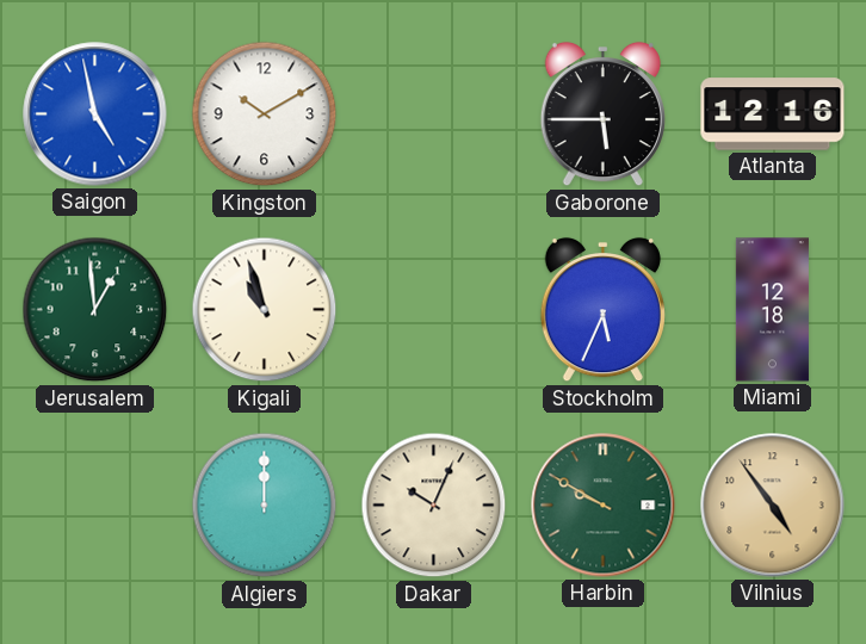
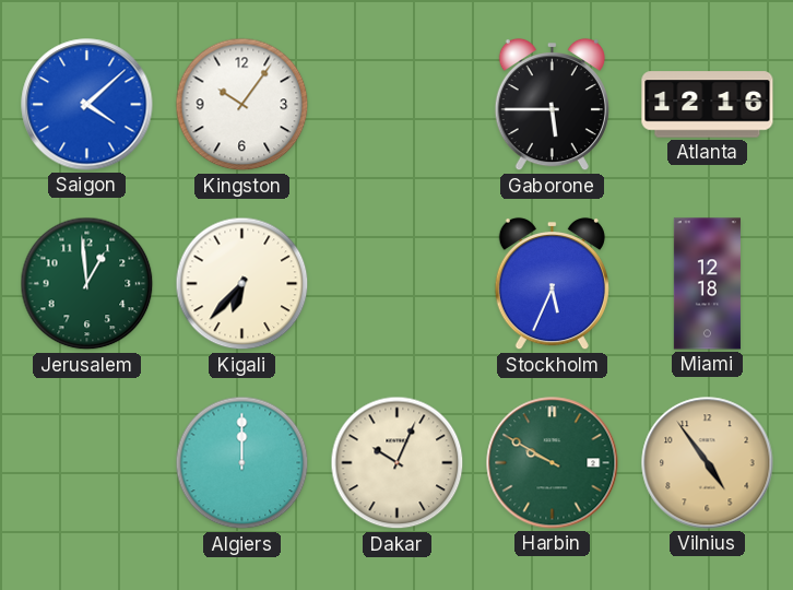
Saigon: 4:58 -> 4:08
Kingston: 10:10 -> 10:06
Kigali: 10:57 -> 6:37
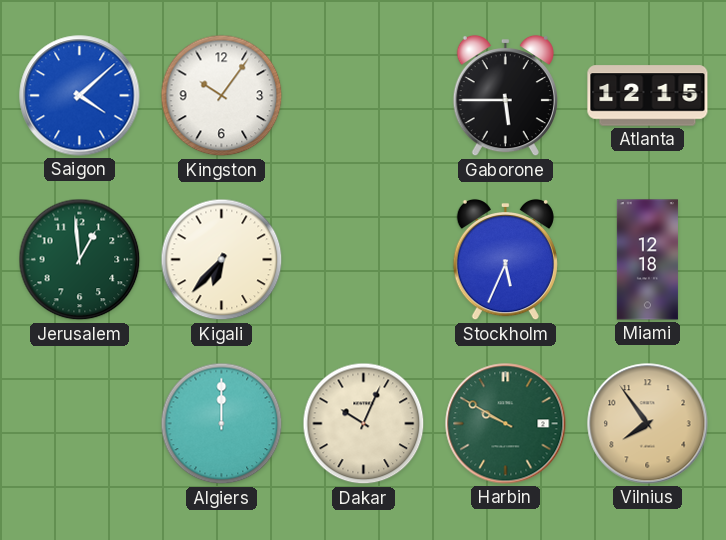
Atlanta: 12:16 -> 12:15
Vilnius: 4:54 -> 7:54
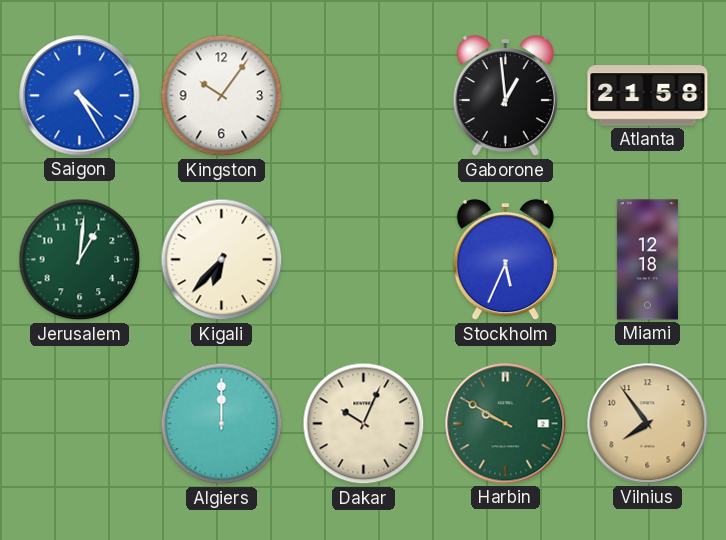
Saigon: 4:08 -> 4:25
Gaborone: 5:45 -> 12:59
Atlanta: 12:15 -> 21:58
Jerusalem: 12:59 -> 1:01
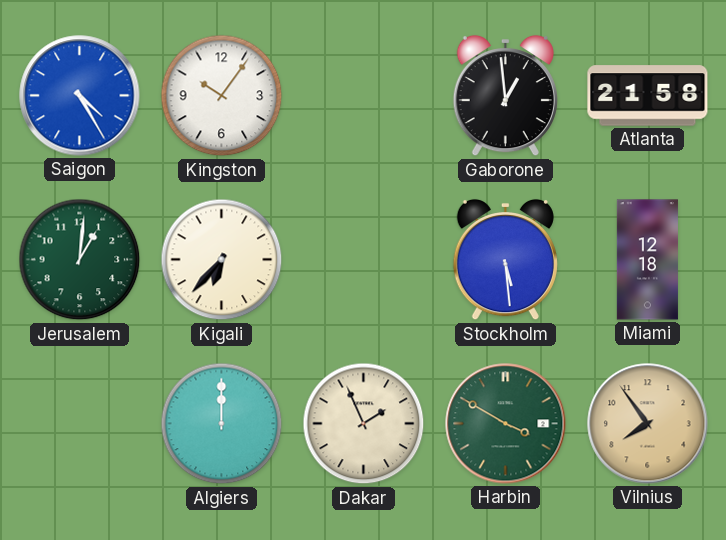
Stockholm: 5:34 -> 5:29
Dakar: 10:04 -> 1:56
Harbin: 9:50 -> 3:50
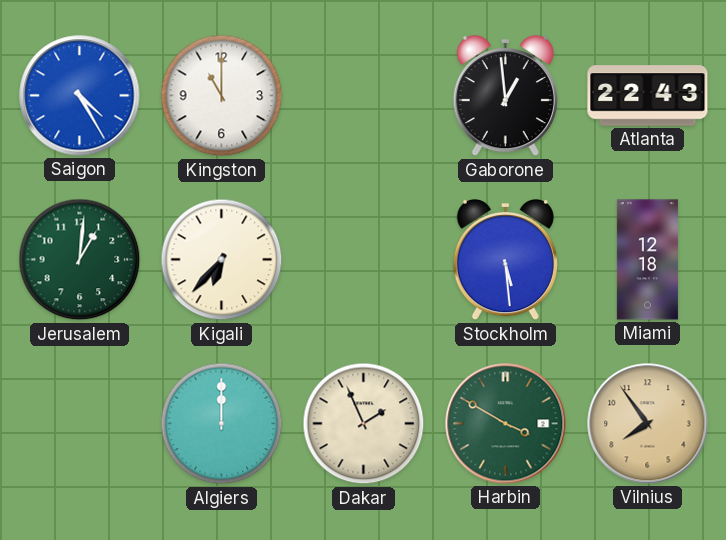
Kingston: 10:06 -> 11:00
Atlanta: 21:58 -> 22:43
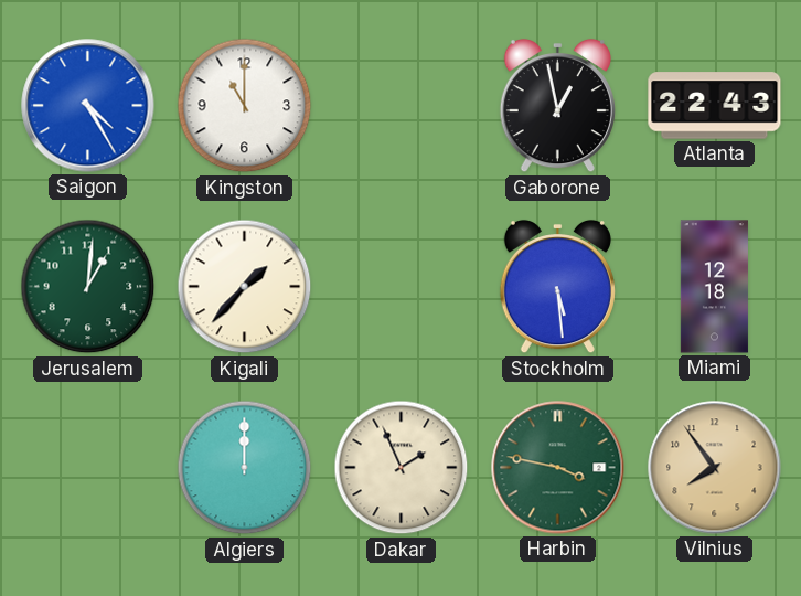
Gaborone: 12:59 -> 12:58
Kigali: 6:37 -> 1:37
Harbin: 3:50 -> 3:47
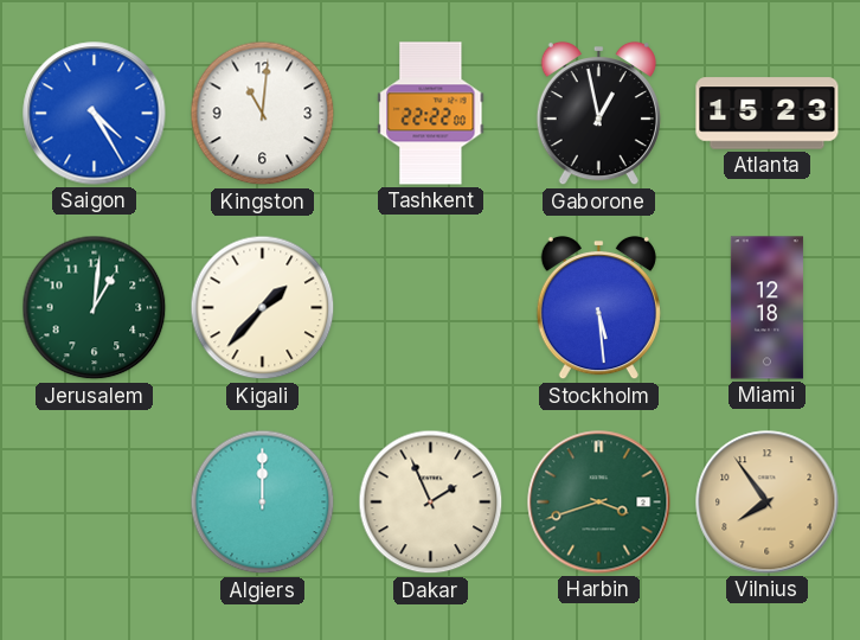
Kingston: 11:00 -> 11:01
Tashkent: none -> 22:22
Atlanta: 22:43 -> 15:23
Harbin: 3:47 -> 3:42
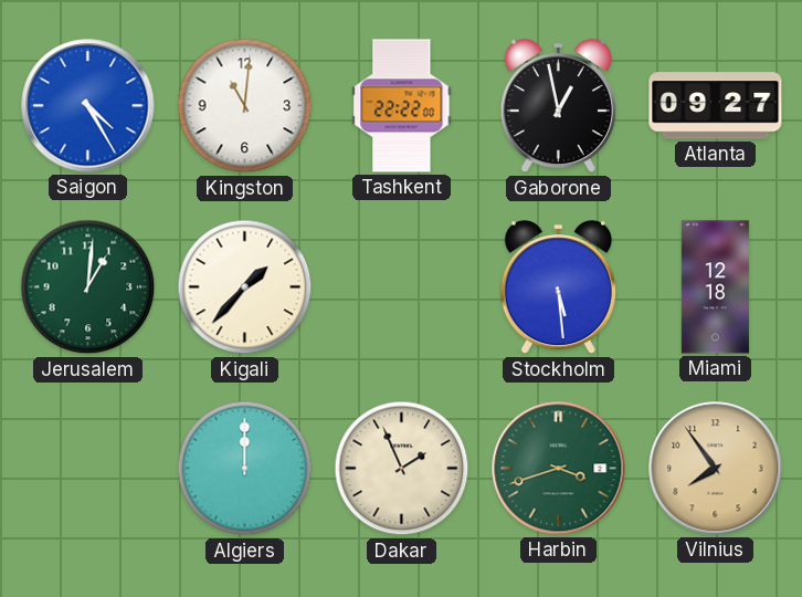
Atlanta: 15:23 -> 09:27
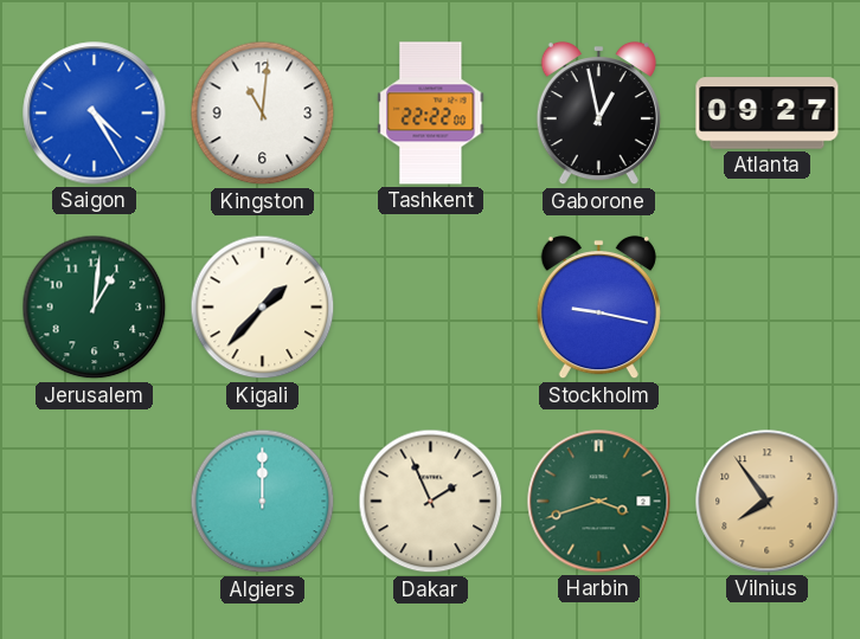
Stockholm: 5:29 -> 9:17
Miami: 12:18 -> none
